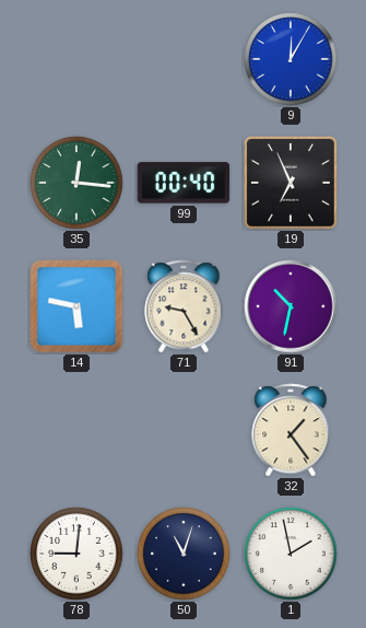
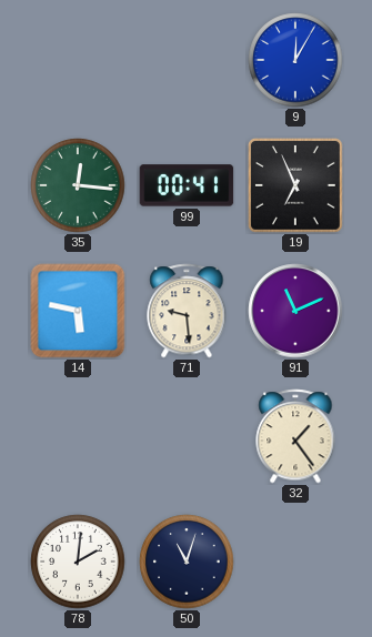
99: 00:40 -> 00:41
71: 9:25 -> 9:29
91: 10:32 -> 11:11
78: 9:01 -> 2:01
1: 1:58 -> none
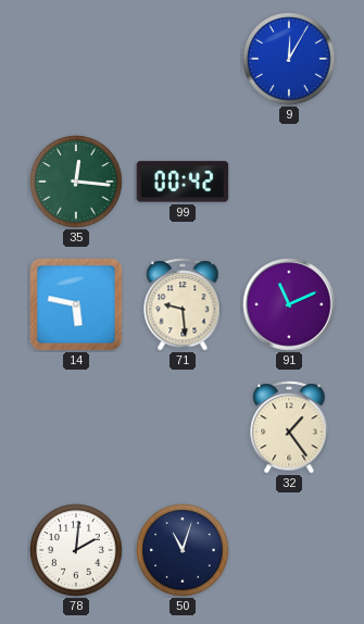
99: 00:41 -> 00:42
19: 6:56 -> none
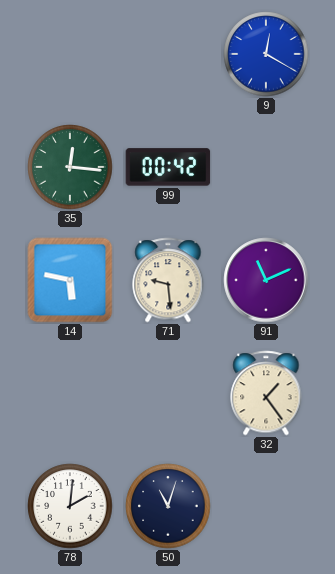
9: 12:05 -> 12:20
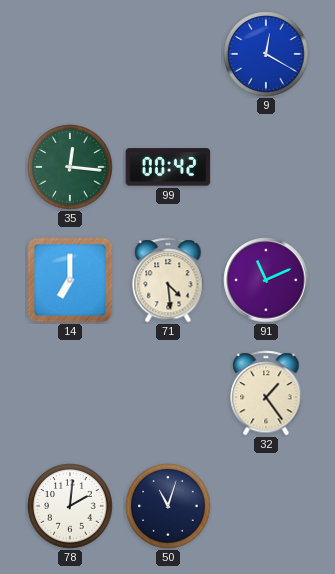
14: 5:47 -> 7:00
71: 9:29 -> 4:29
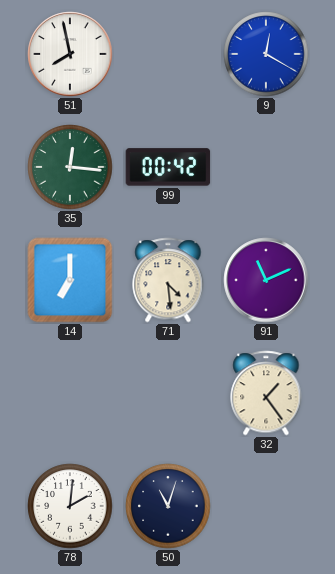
51: none -> 7:58
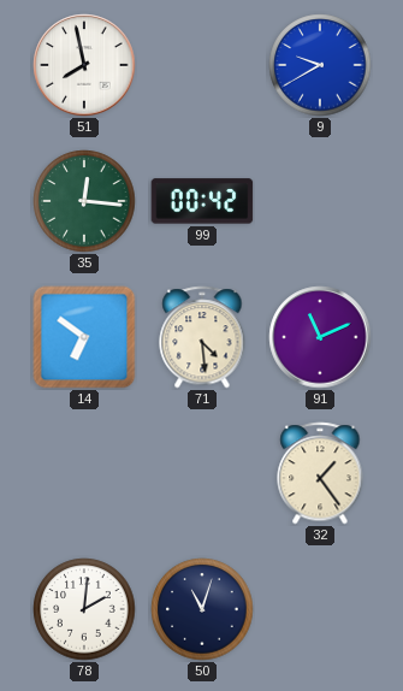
9: 12:20 -> 9:40
14: 7:00 -> 6:51
